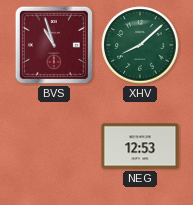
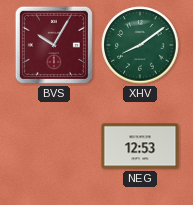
BVS: 10:57 -> 10:05
XHV: 8:08 -> 8:09
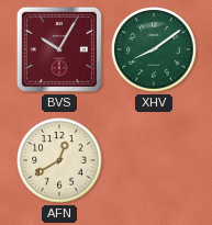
AFN: none -> 12:40
NEG: 12:53 -> none
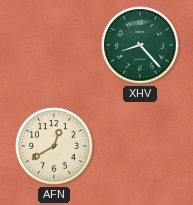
BVS: 10:05 -> none
XHV: 8:09 -> 8:23
